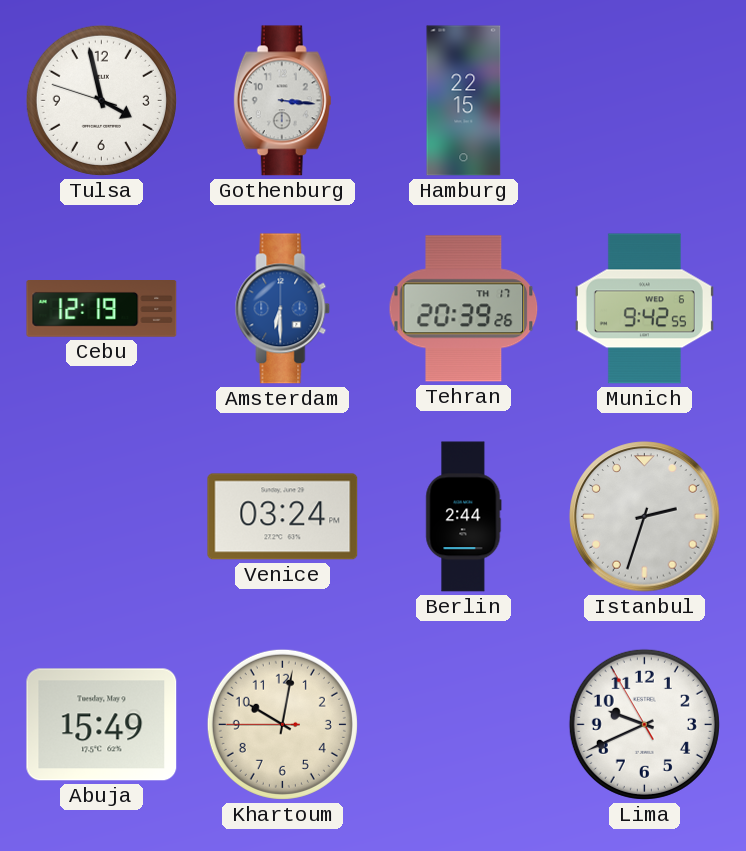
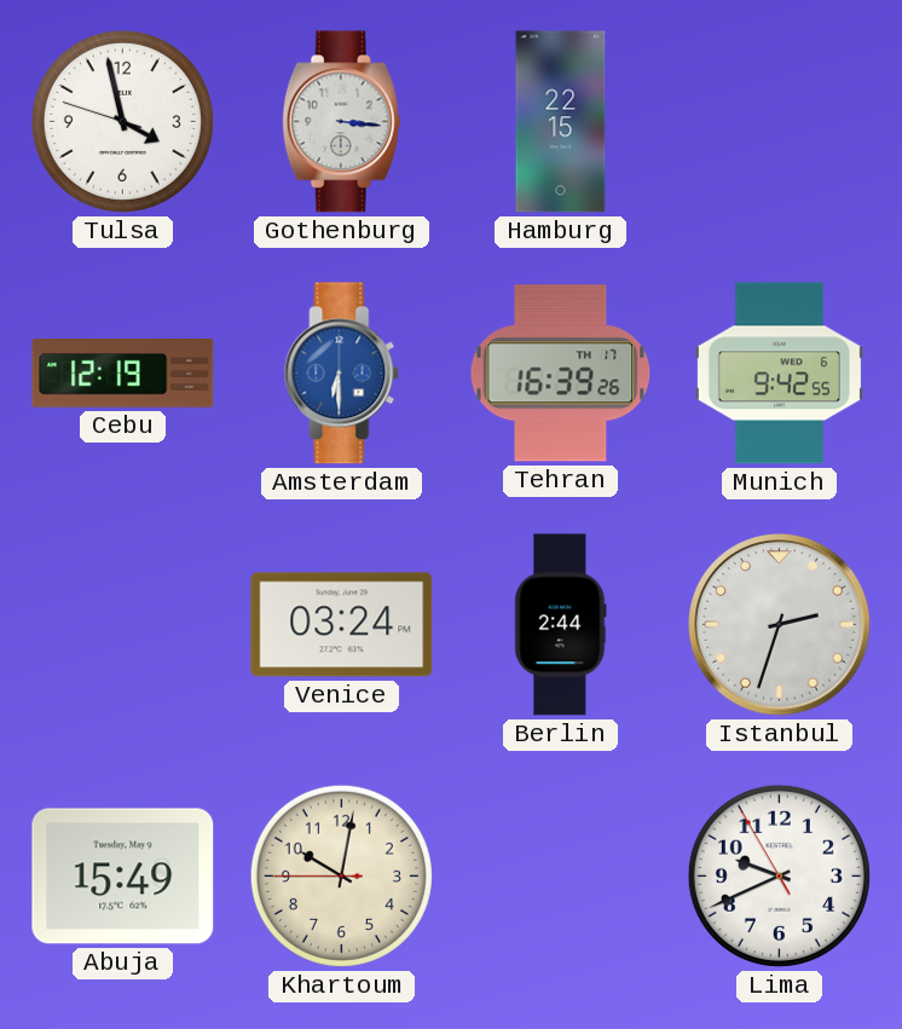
Tehran: 20:39 -> 16:39
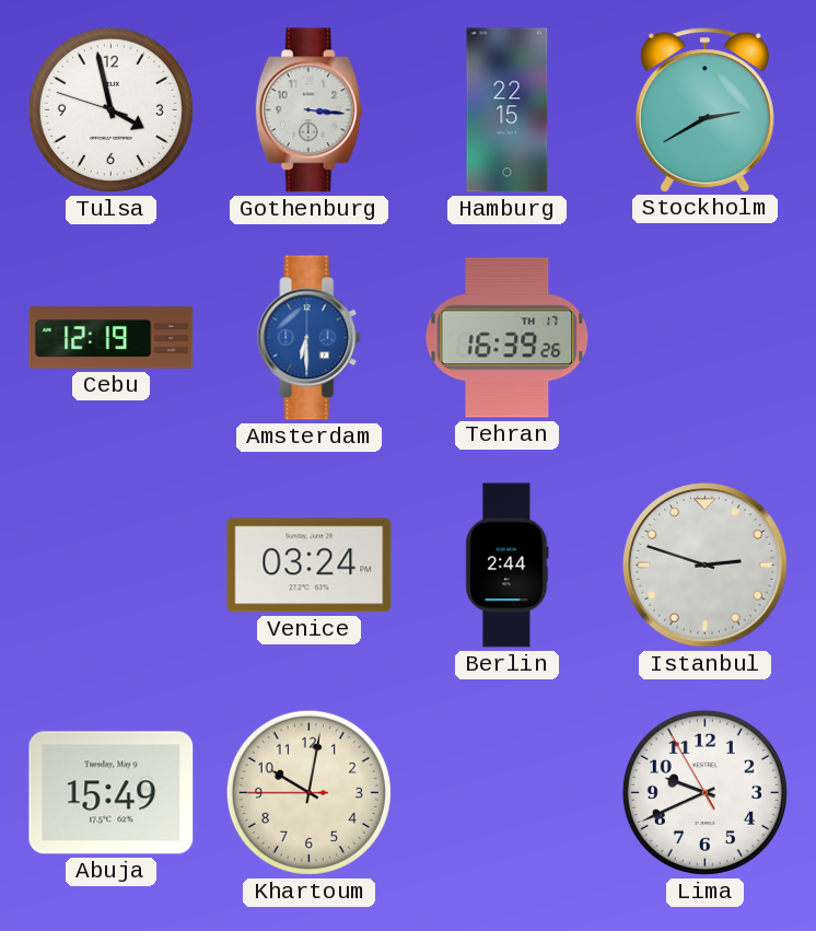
Stockholm: none -> 2:40
Munich: 9:42 -> none
Istanbul: 2:33 -> 2:48
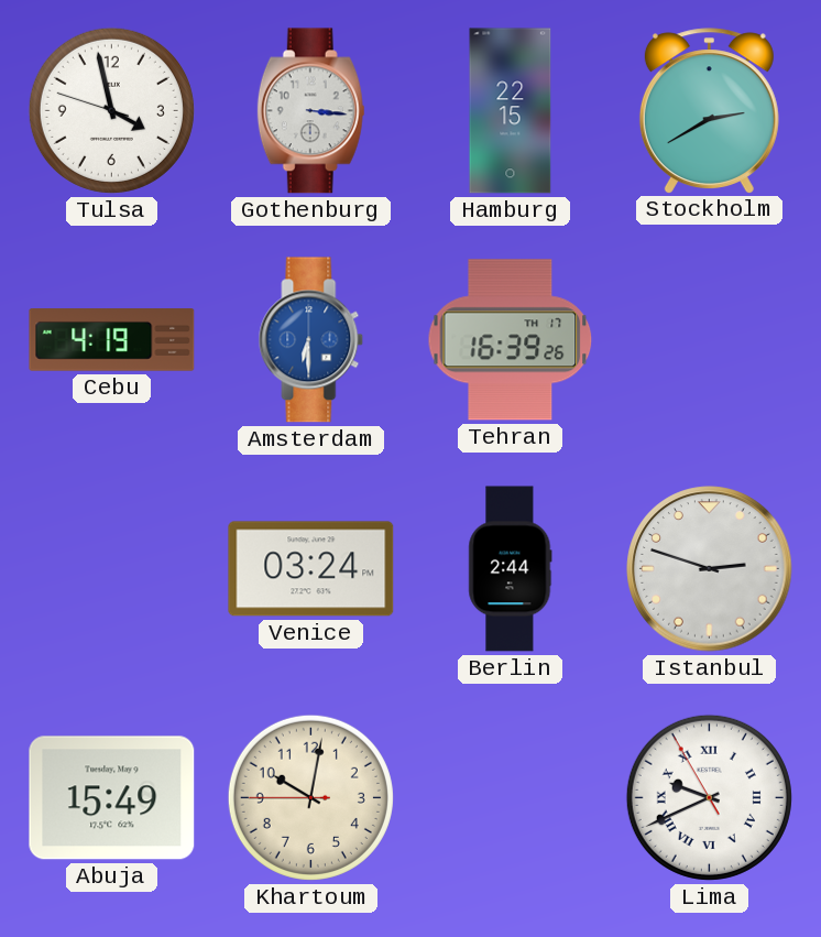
Cebu: 12:19 -> 4:19
Lima numerals: Arabic -> Roman
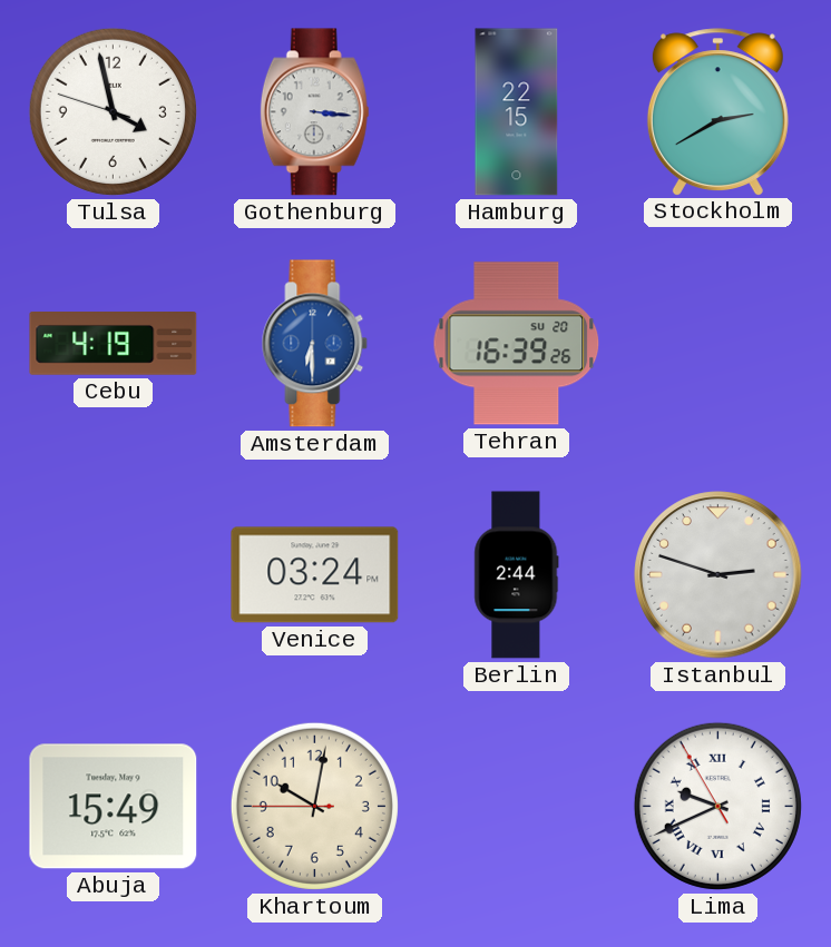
Tehran date: TH 17 -> SU 20
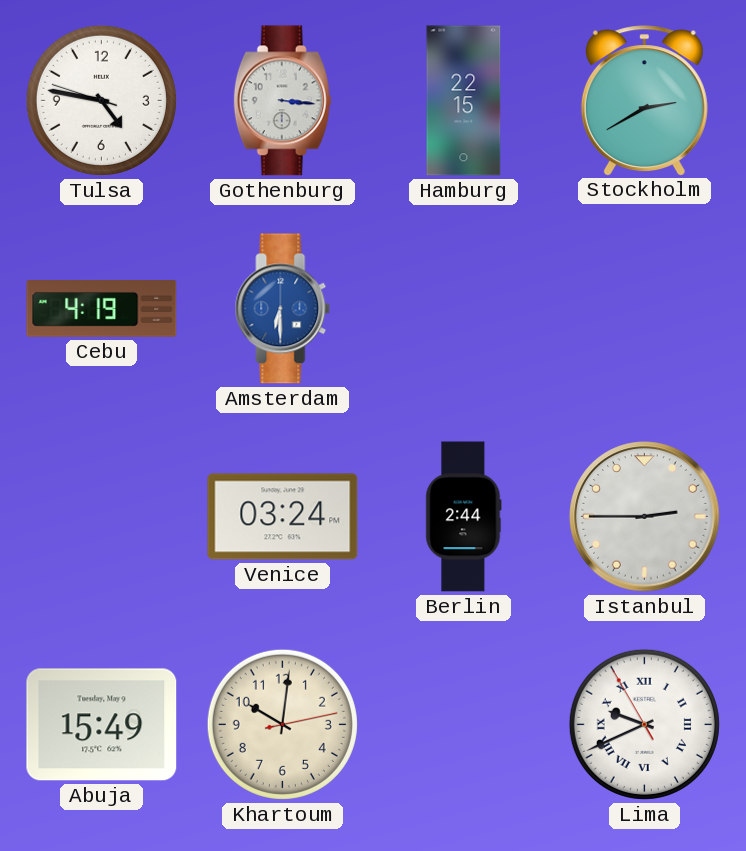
Tulsa: 3:57 -> 4:46
Tehran: 16:39 -> none
Istanbul: 2:48 -> 2:45
Khartoum: 10:01:45 -> 10:01:13
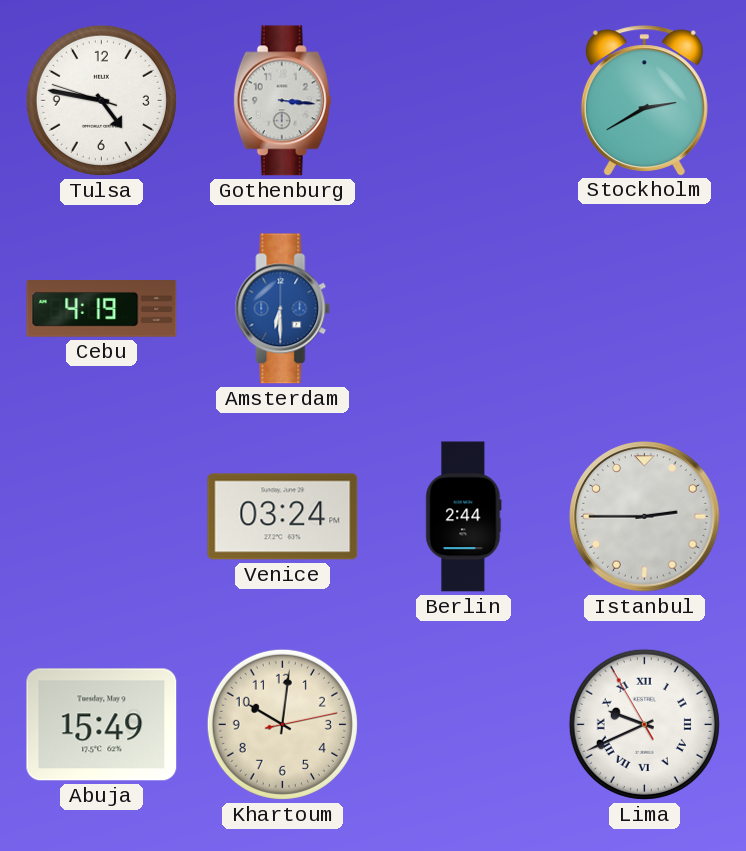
Hamburg: 22:15 -> none
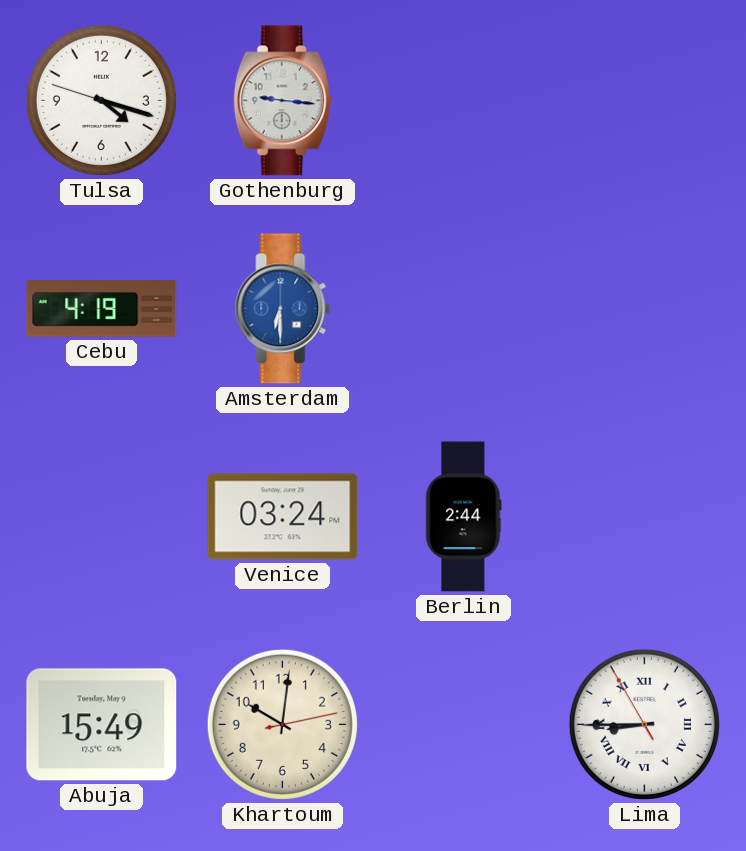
Tulsa: 4:46 -> 4:17
Gothenburg: 3:16 -> 9:16
Stockholm: 2:40 -> none
Istanbul: 2:45 -> none
Lima: 9:40 -> 8:44
